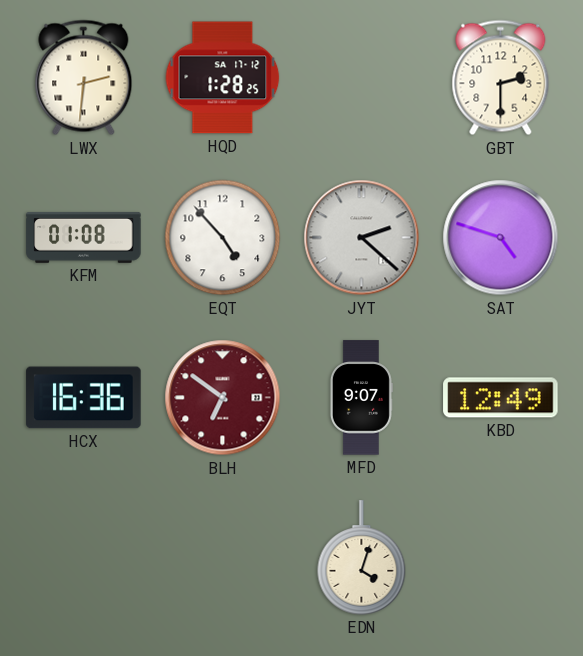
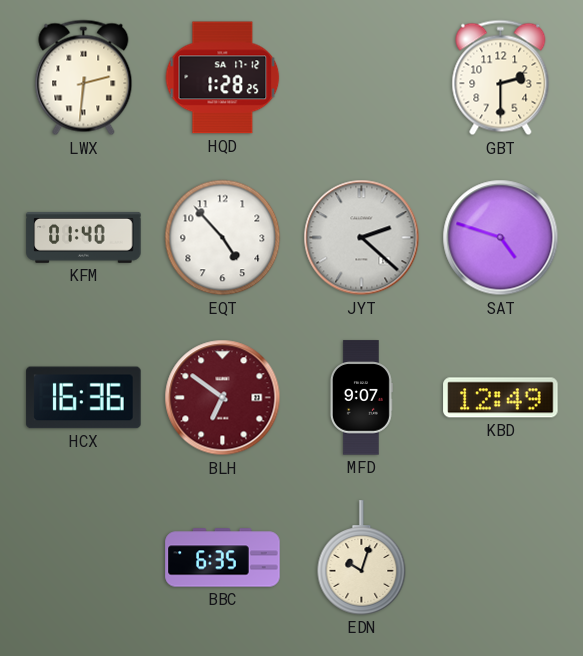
KFM: 01:08 -> 01:40
BBC: none -> 6:35
EDN: 4:03 -> 10:03
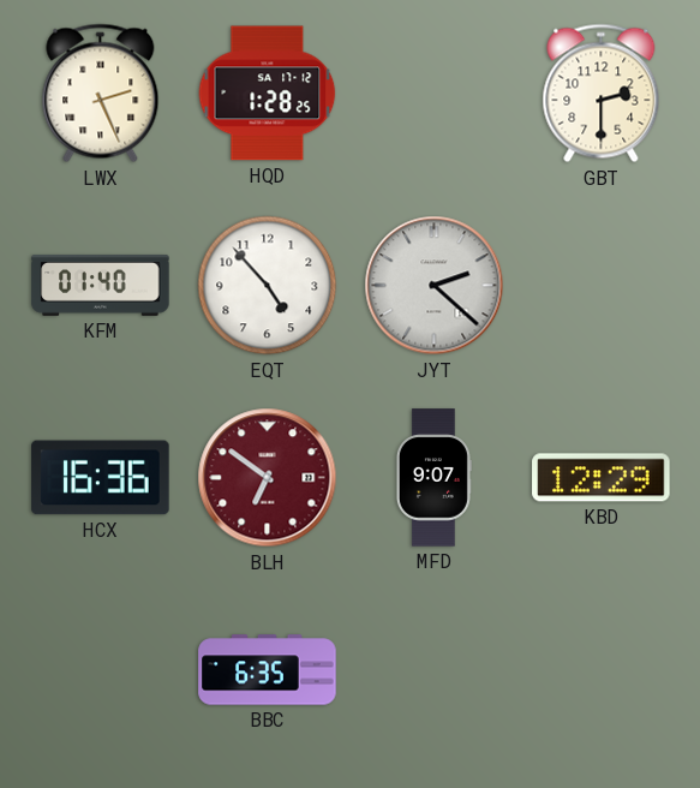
LWX: 2:31 -> 2:26
SAT: 4:48 -> none
KBD: 12:49 -> 12:29
EDN: 10:03 -> none
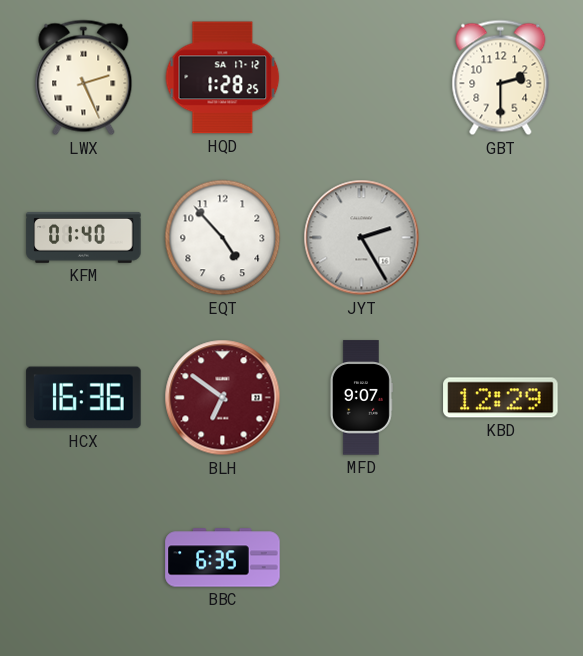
JYT: 2:22 -> 2:25
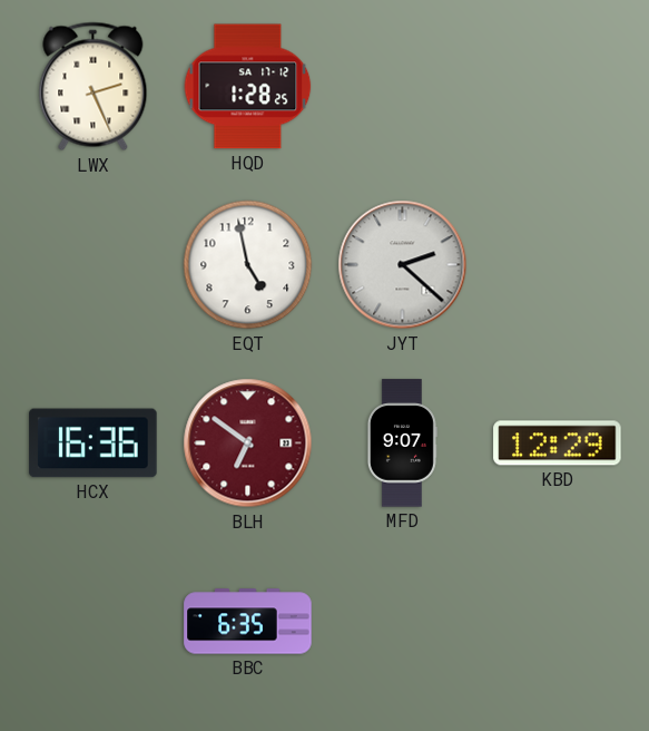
GBT: 2:30 -> none
KFM: 01:40 -> none
EQT: 4:53 -> 4:58
JYT: 2:25 -> 2:22
